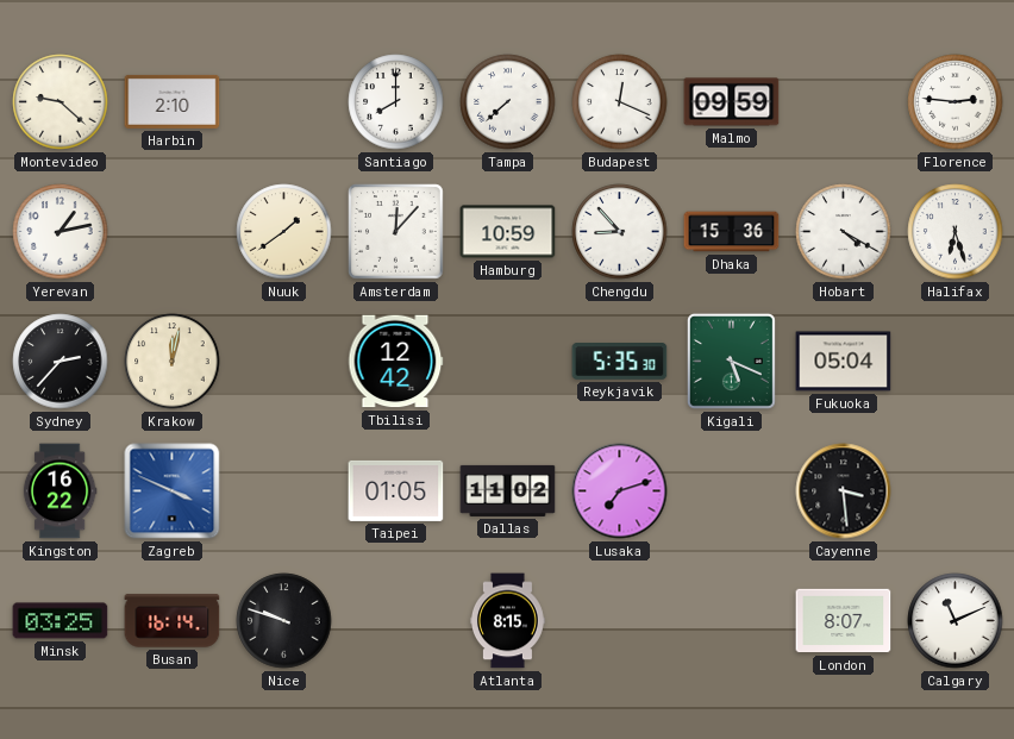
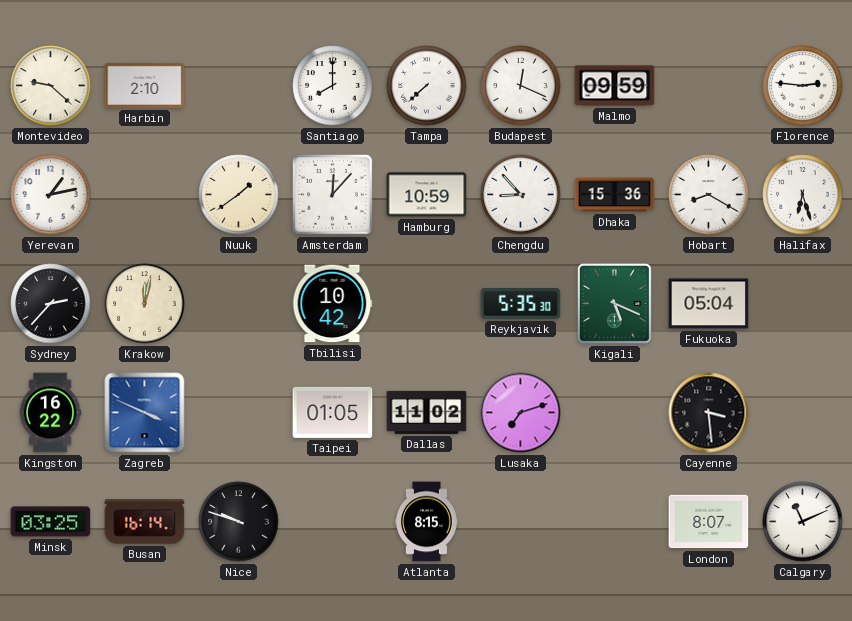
Hobart: 4:20 -> 8:20
Tbilisi: 12:42 -> 10:42
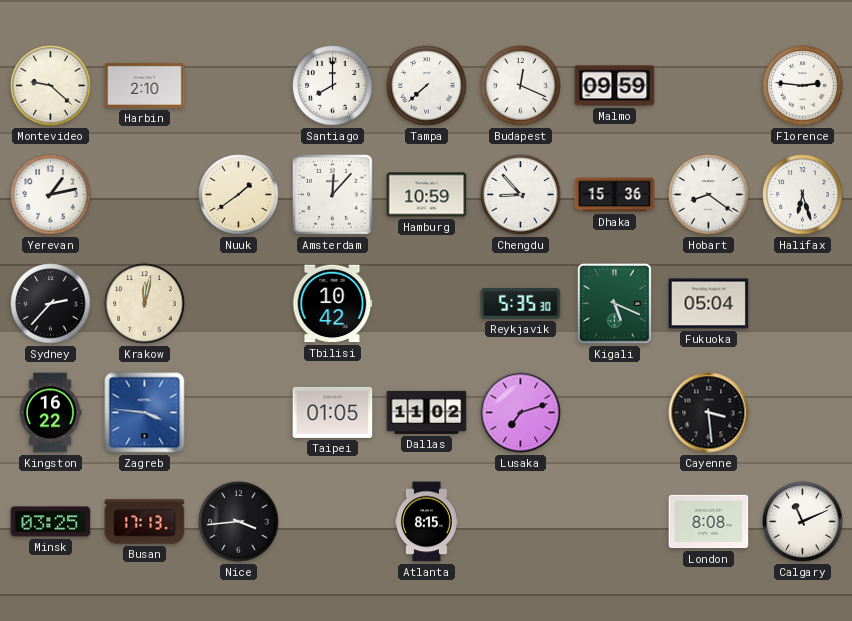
Hobart: 8:20 -> 8:21
Zagreb: 3:49 -> 3:46
Busan: 16:14 -> 17:13
Nice: 9:48 -> 3:44
London: 8:07 -> 8:08
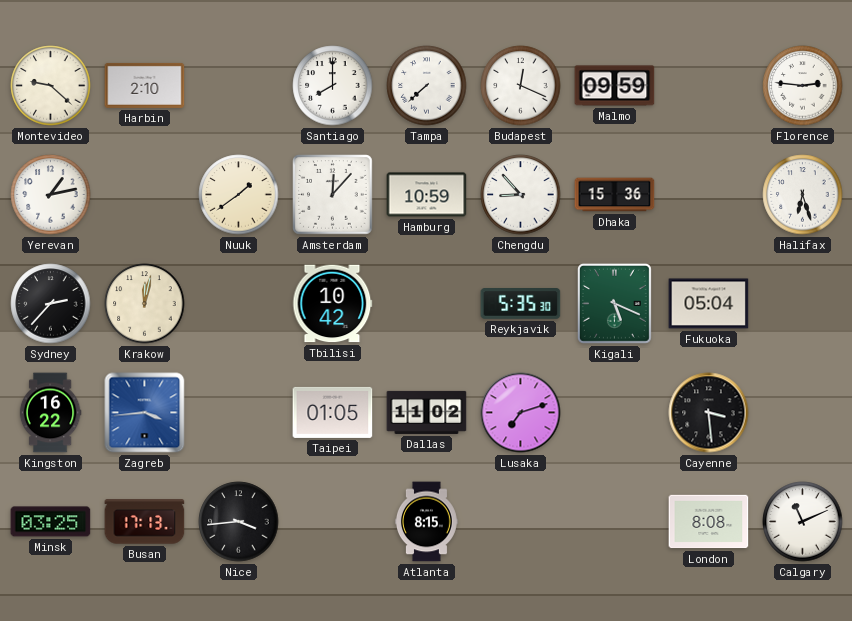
Hobart: 8:21 -> none
Zagreb: 3:46 -> 3:44
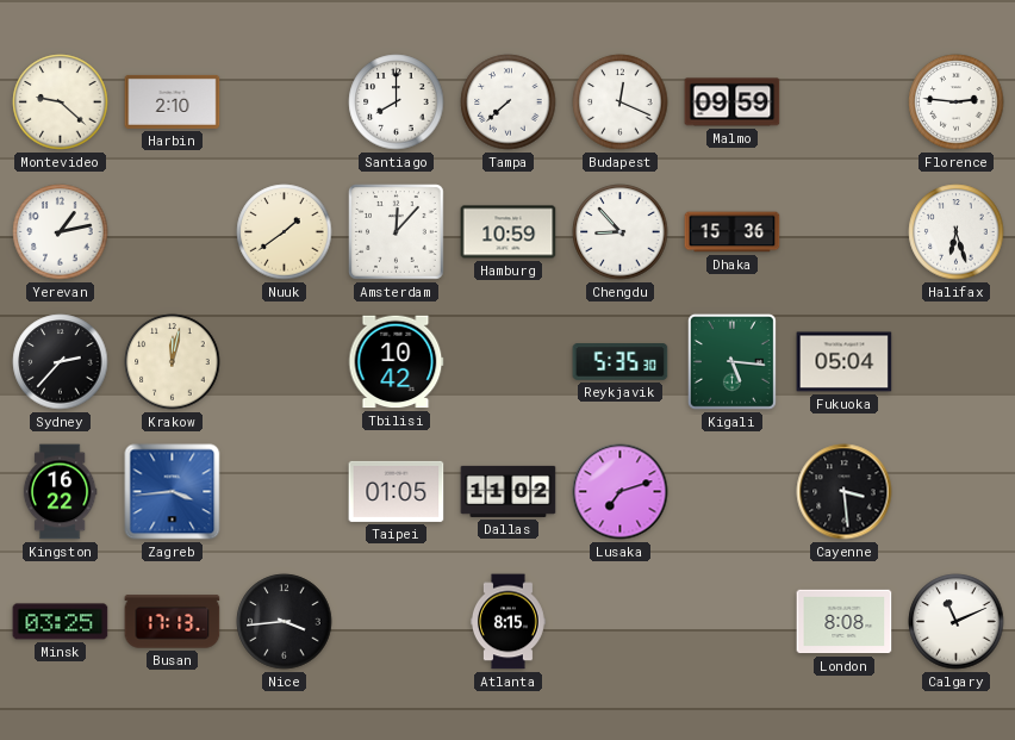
Kigali: 5:19 -> 5:16
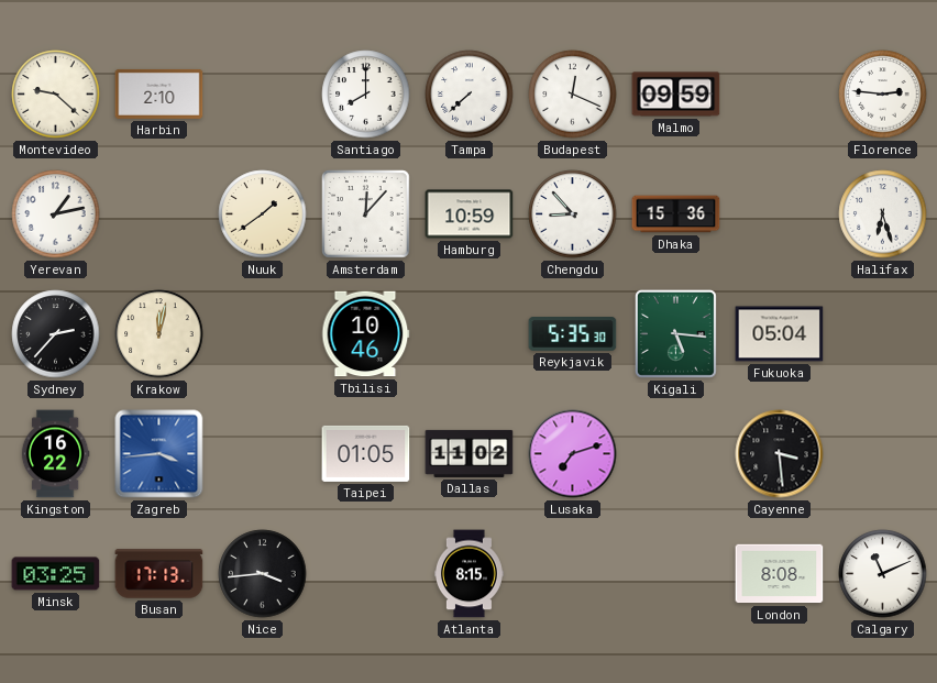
Tbilisi: 10:42 -> 10:46
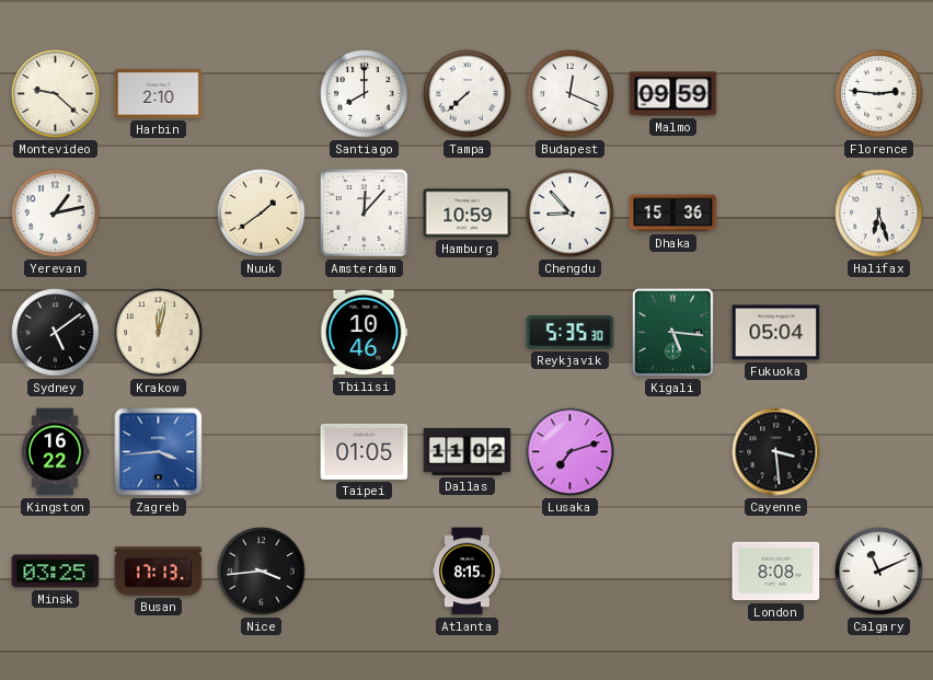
Sydney: 2:37 -> 5:09
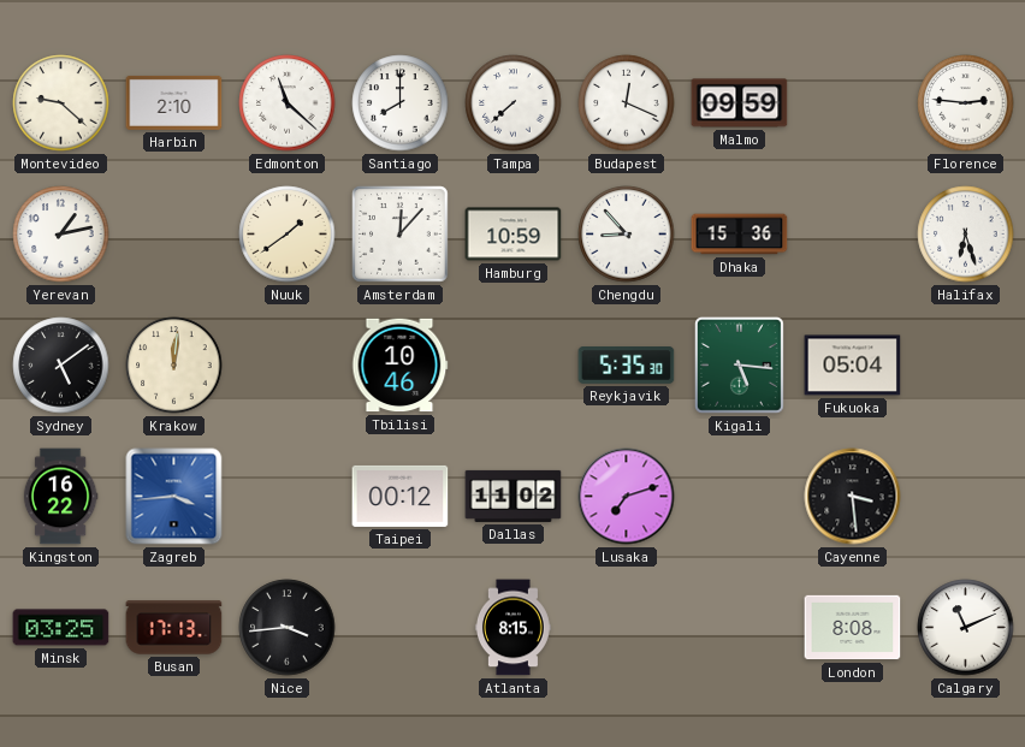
Edmonton: none -> 11:22
Krakow: 12:02 -> 12:01
Taipei: 01:05 -> 00:12
